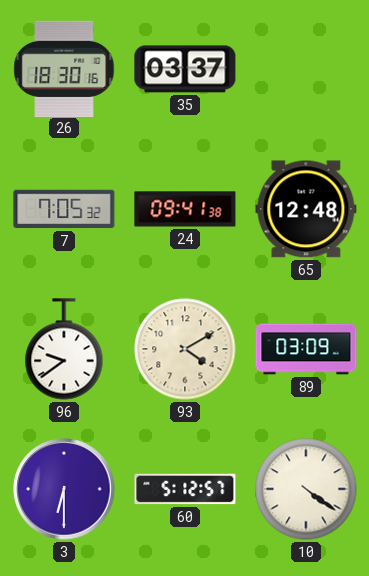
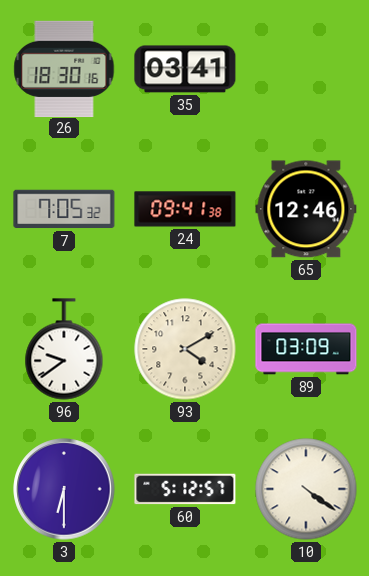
35: 03:37 -> 03:41
65: 12:48 -> 12:46
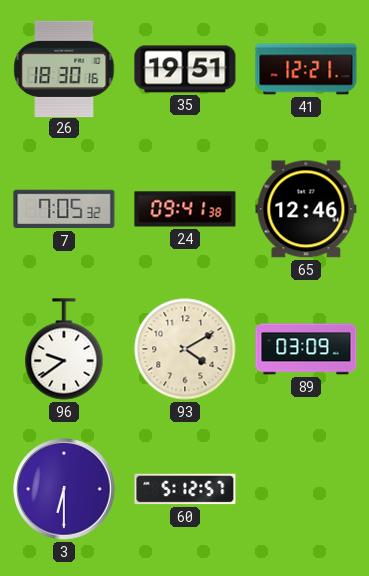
35: 03:41 -> 19:51
41: none -> 12:21
10: 4:21 -> none
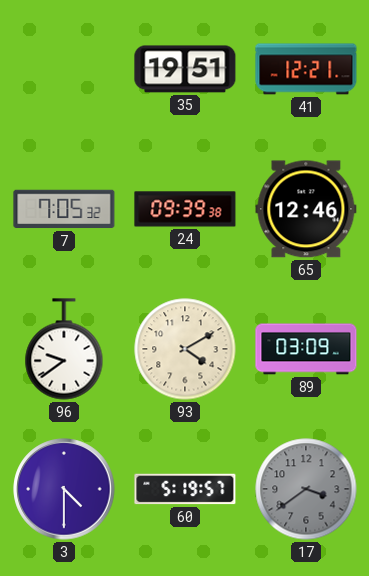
26: 18:30 -> none
24: 09:41 -> 09:39
3: 6:30 -> 4:30
60: 5:12 -> 5:19
17: none -> 3:39
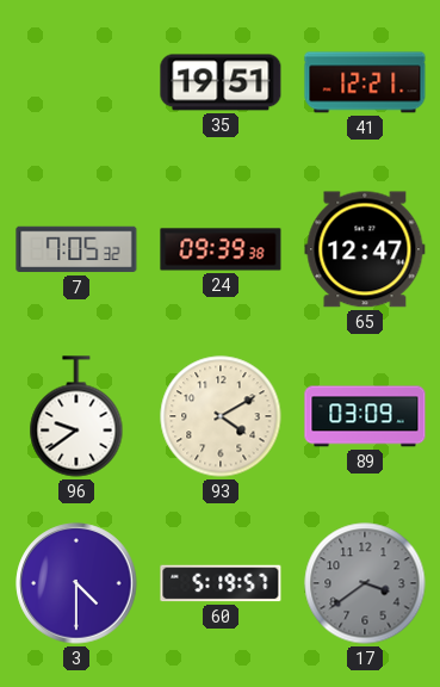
65: 12:46 -> 12:47
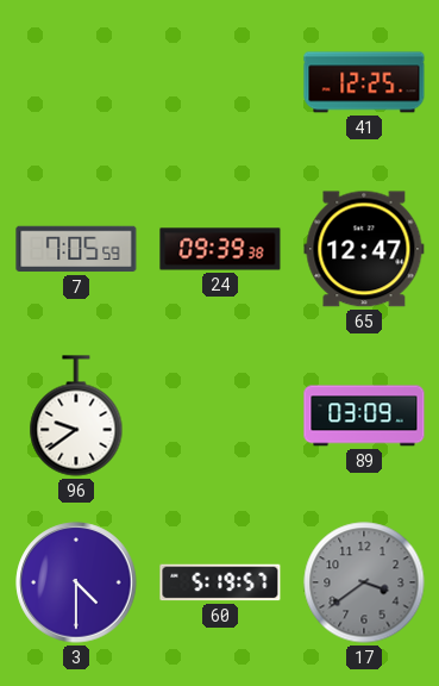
35: 19:51 -> none
41: 12:21 -> 12:25
7: 7:05:32 -> 7:05:59
93: 4:10 -> none
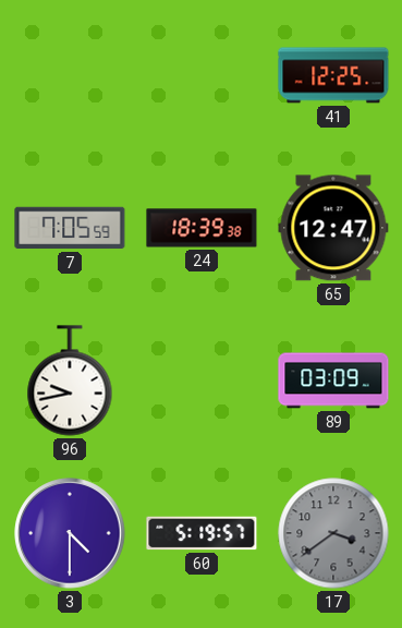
24: 09:39 -> 18:39
96: 9:39 -> 9:43
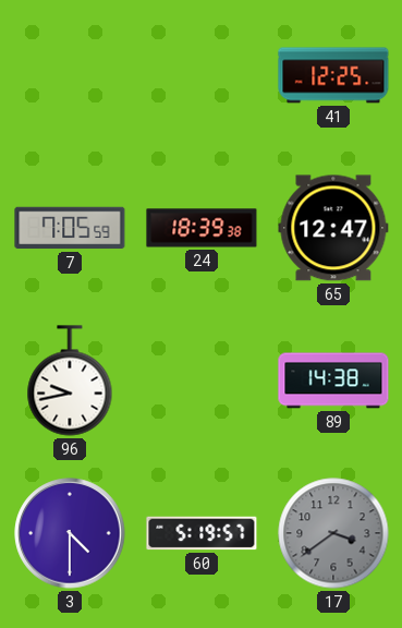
89: 03:09 -> 14:38
